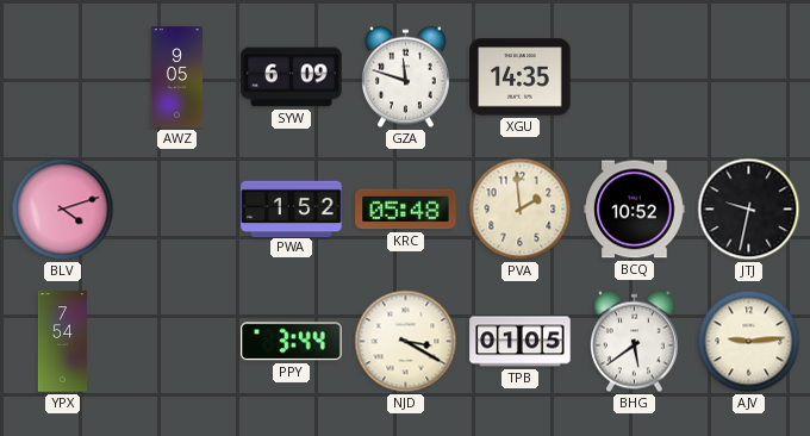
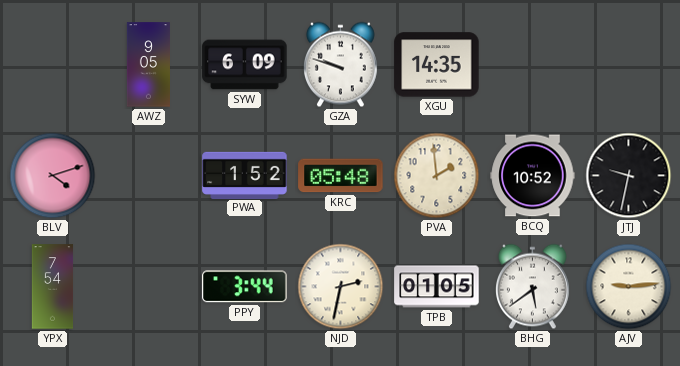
GZA: 11:48 -> 9:48
NJD: 3:20 -> 2:32
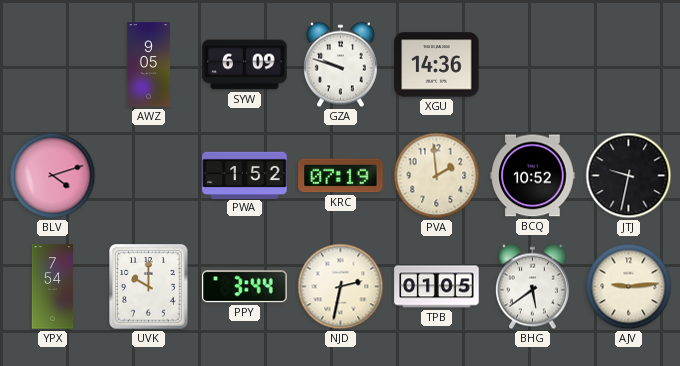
XGU: 14:35 -> 14:36
KRC: 05:48 -> 07:19
UVK: none -> 10:00
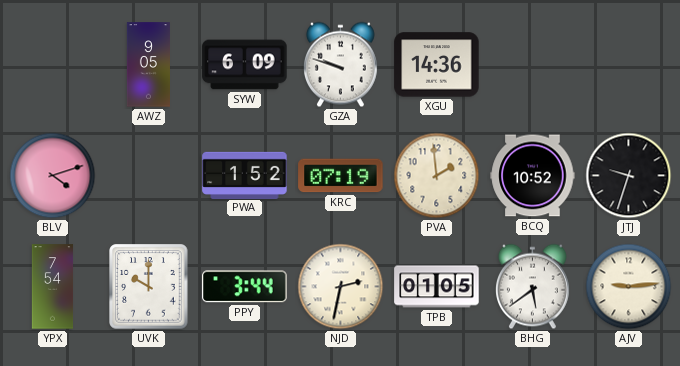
JTJ: 9:32 -> 9:33
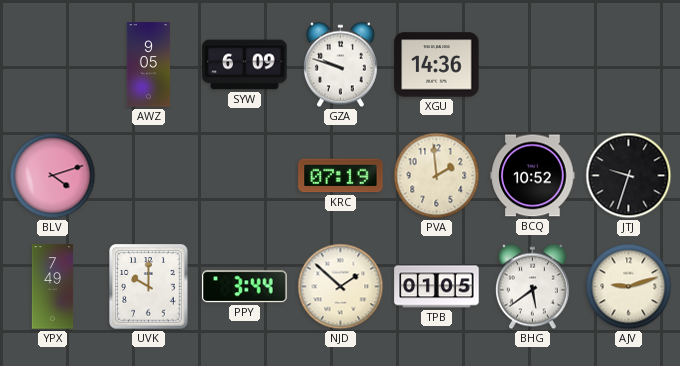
PWA: 1:52 -> none
YPX: 7:54 -> 7:49
NJD: 2:32 -> 1:52
AJV: 9:14 -> 9:12
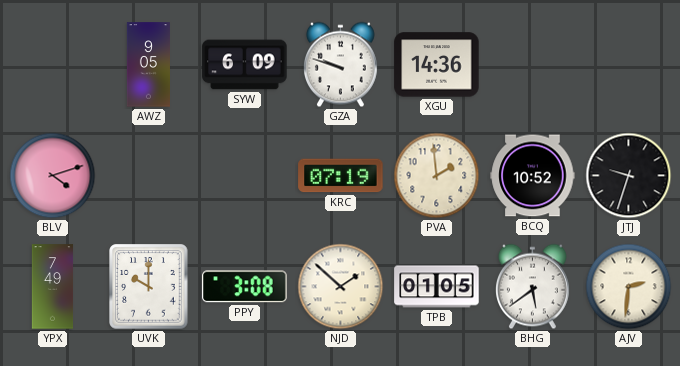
PPY: 3:44 -> 3:08
AJV: 9:12 -> 2:31
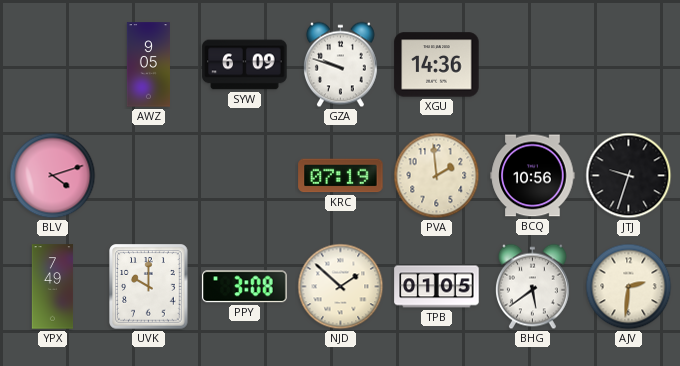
BCQ: 10:52 -> 10:56
